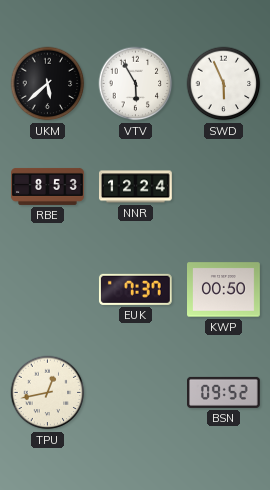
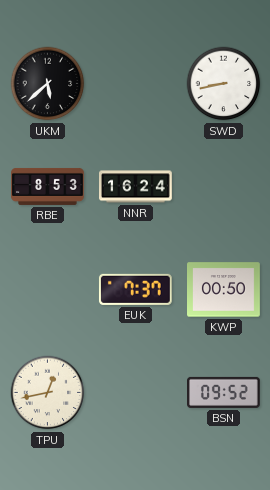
VTV: 5:55 -> none
SWD: 5:56 -> 8:43
NNR: 12:24 -> 16:24
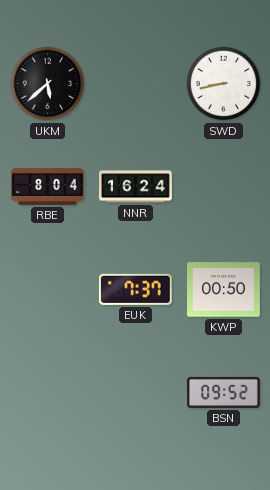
RBE: 8:53 -> 8:04
TPU: 12:43 -> none
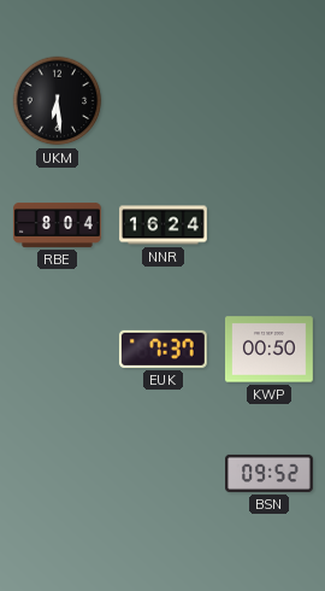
UKM: 5:38 -> 6:29
SWD: 8:43 -> none
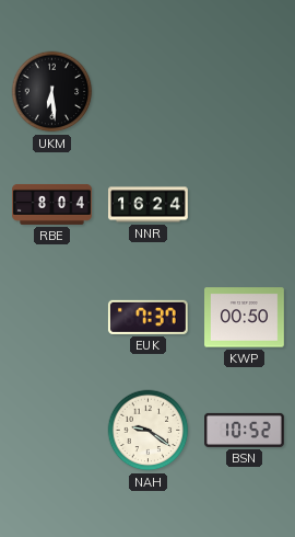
NAH: none -> 9:21
BSN: 09:52 -> 10:52
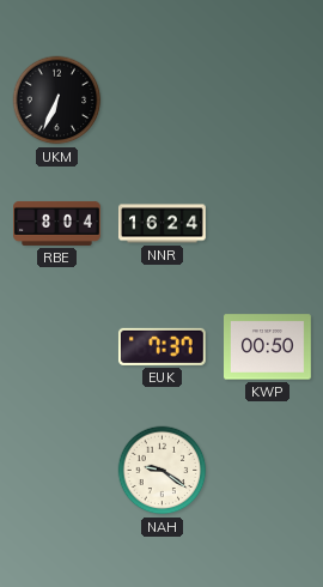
UKM: 6:29 -> 6:34
BSN: 10:52 -> none
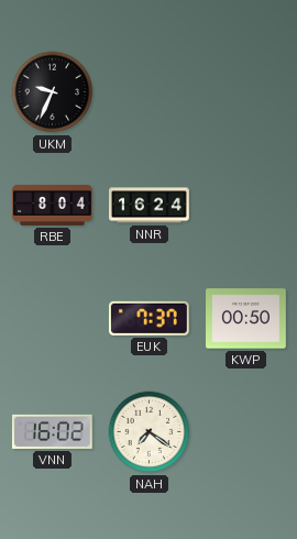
UKM: 6:34 -> 9:34
VNN: none -> 16:02
NAH: 9:21 -> 7:21
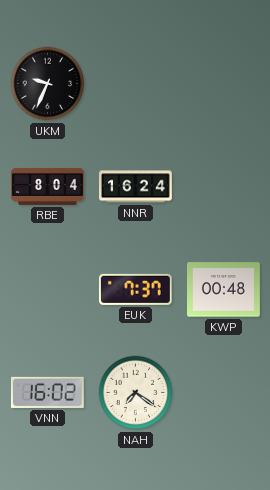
KWP: 00:50 -> 00:48
